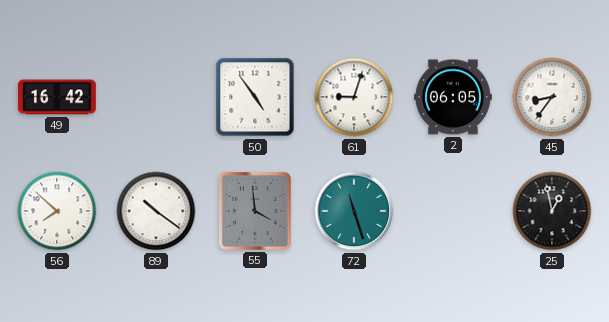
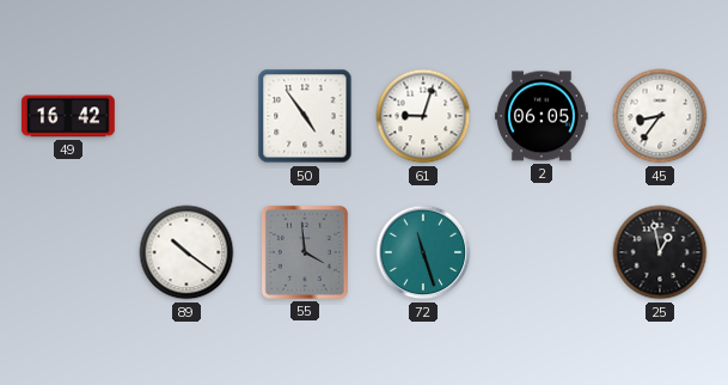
56: 7:52 -> none
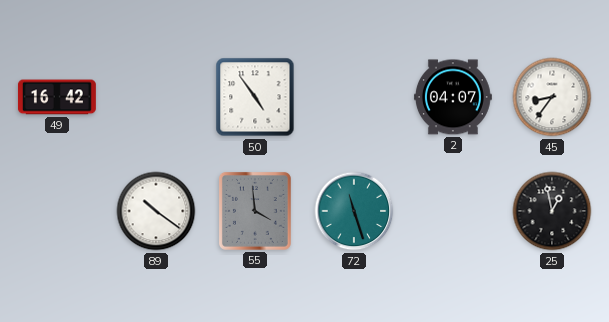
61: 9:03 -> none
2: 06:05 -> 04:07
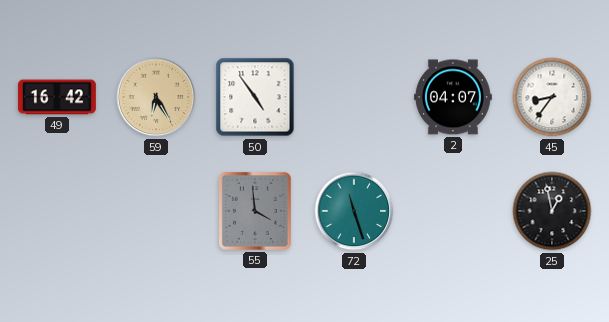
59: none -> 6:25
89: 10:21 -> none
